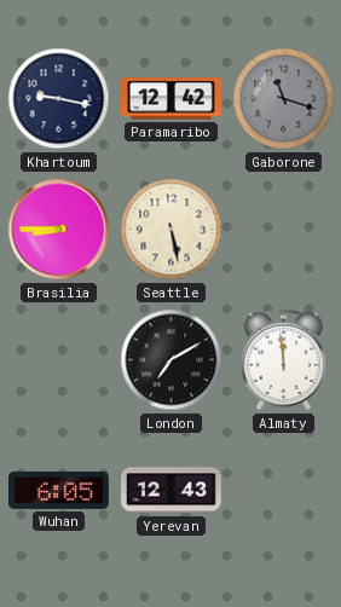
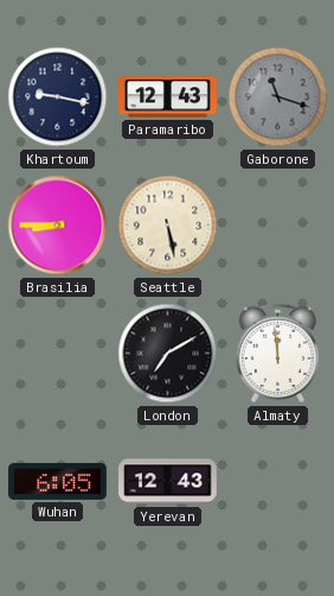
Paramaribo: 12:42 -> 12:43
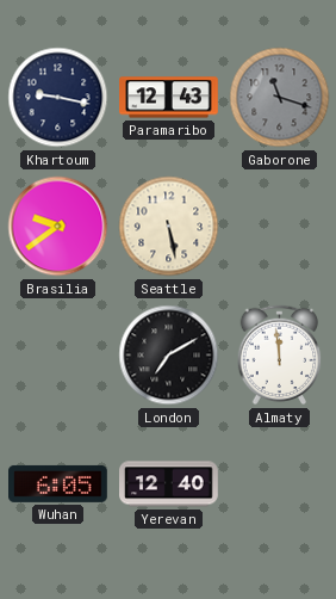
Brasilia: 8:45 -> 9:39
Yerevan: 12:43 -> 12:40
